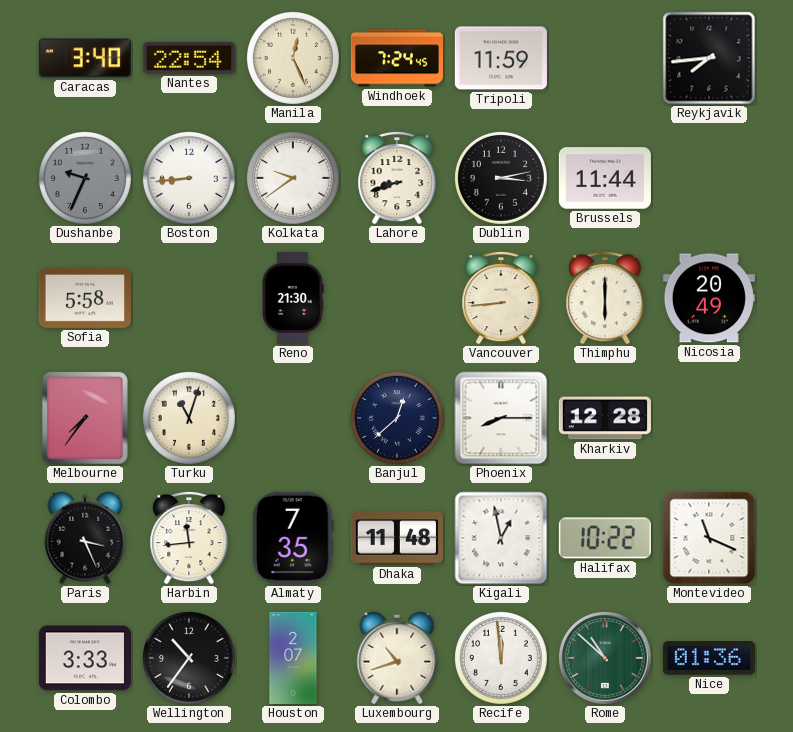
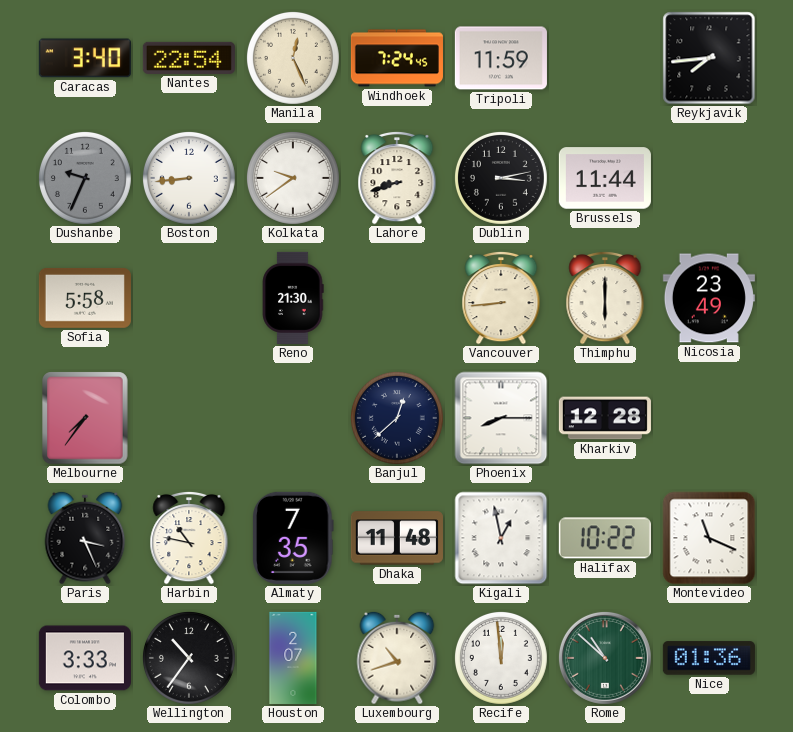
Nicosia: 20:49 -> 23:49
Turku: 11:03 -> none
Harbin: 11:44 -> 10:47
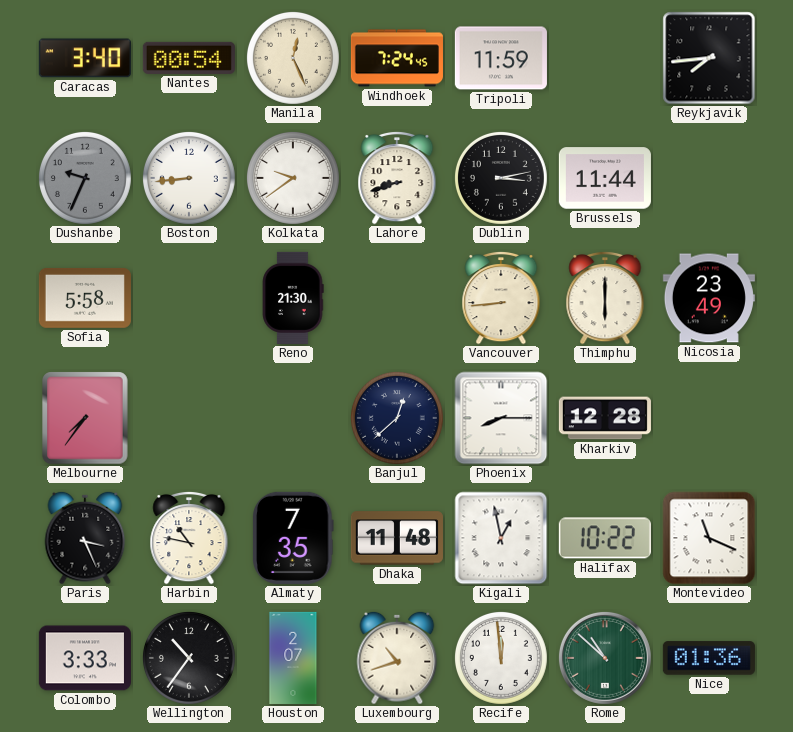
Nantes: 22:54 -> 00:54
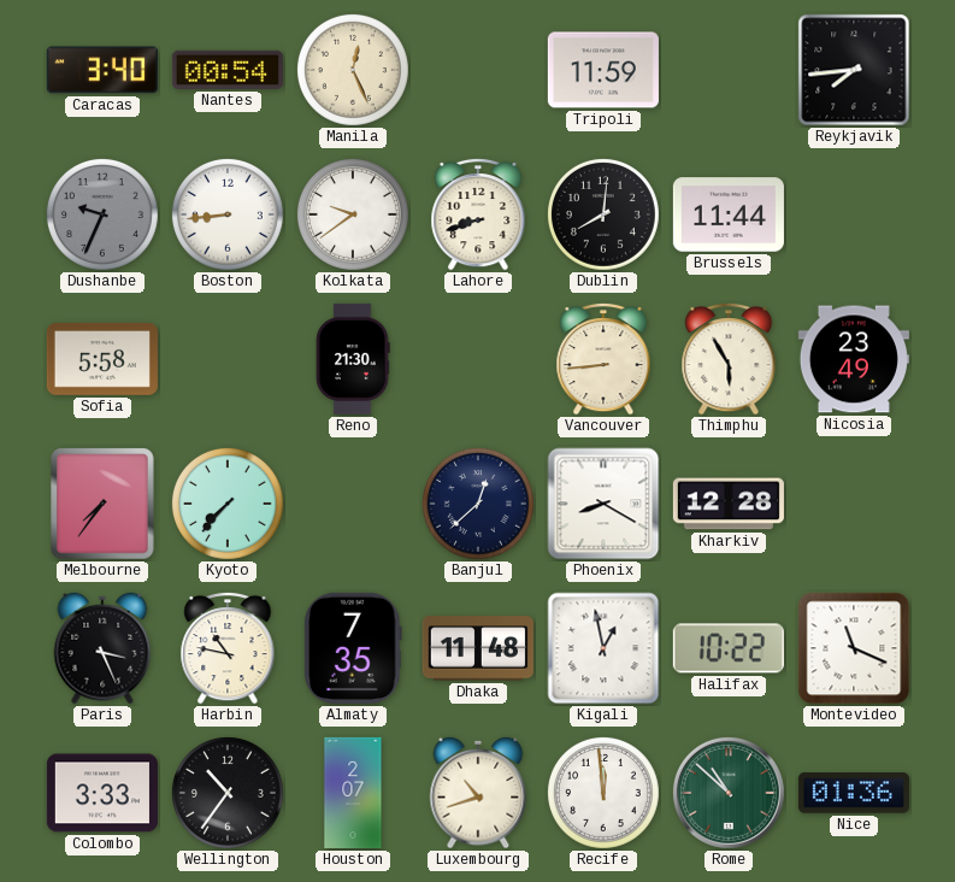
Windhoek: 7:24 -> none
Dublin: 3:13 -> 8:01
Thimphu: 6:00 -> 5:55
Kyoto: none -> 7:37
Phoenix: 8:15 -> 8:20
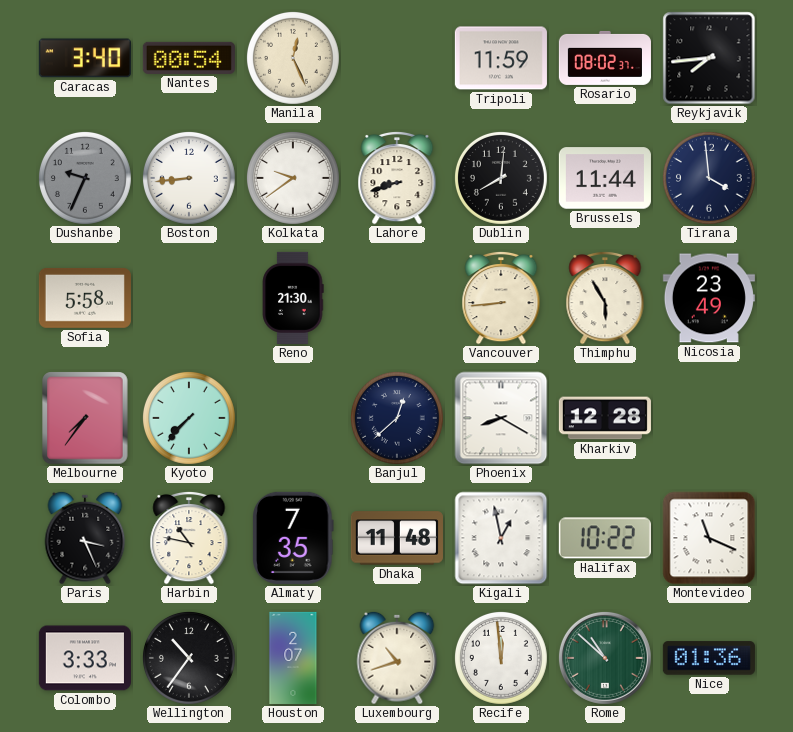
Rosario: none -> 08:02
Tirana: none -> 3:59
